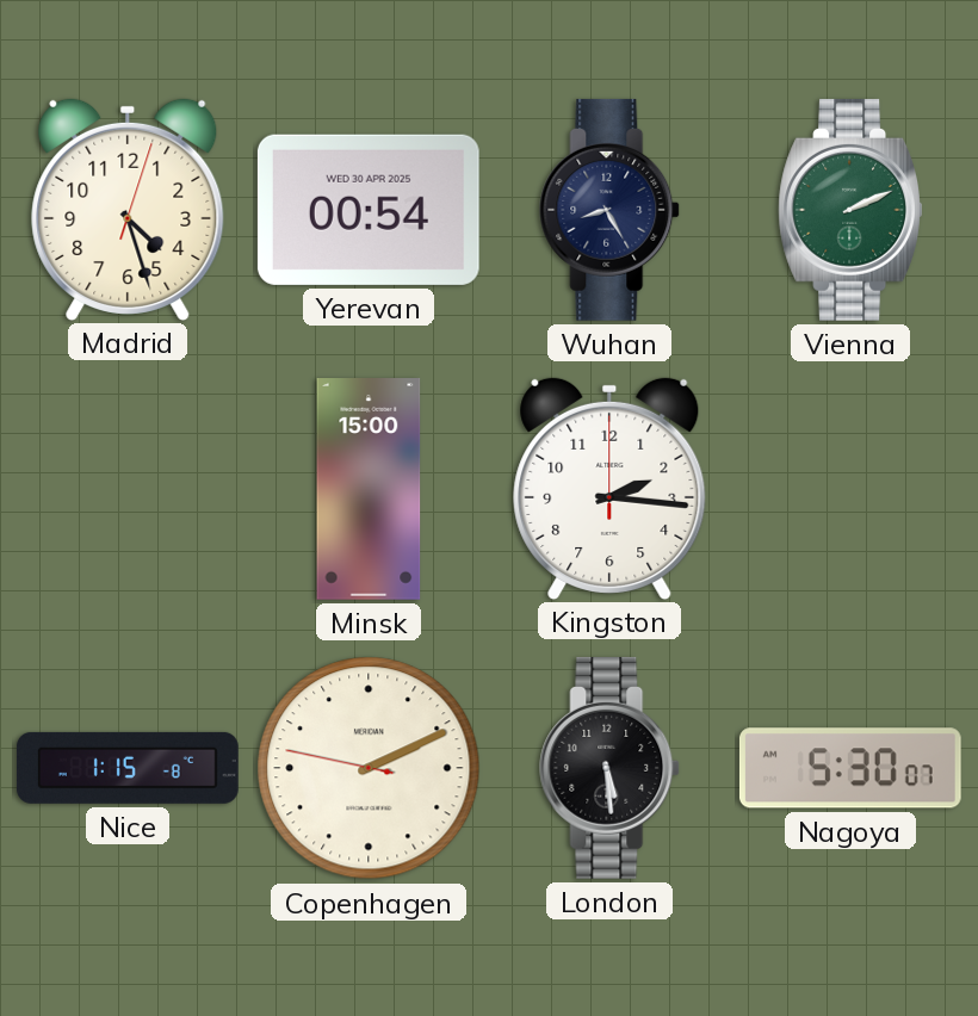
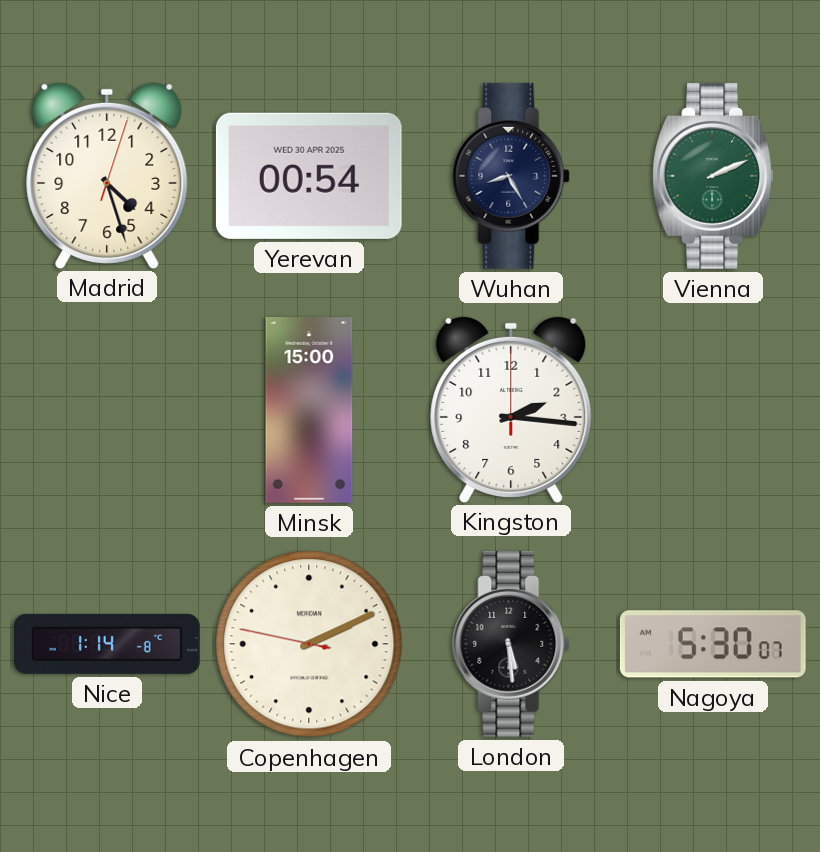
Nice: 1:15 -> 1:14
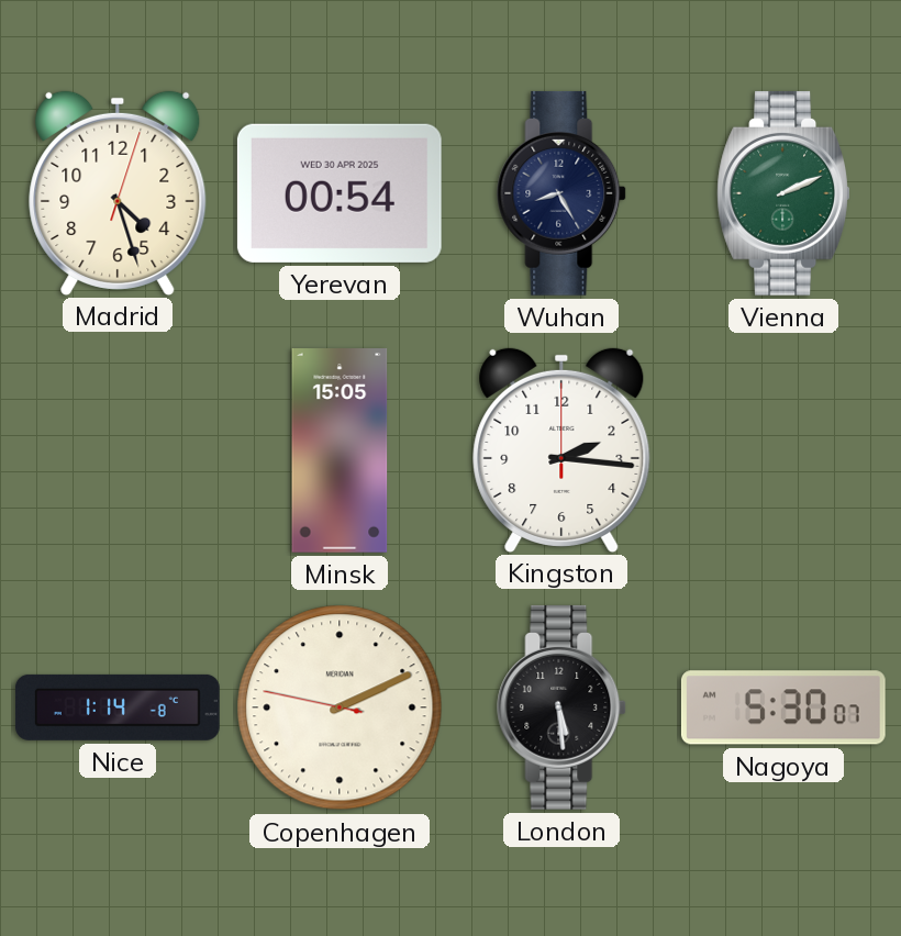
Minsk: 15:00 -> 15:05
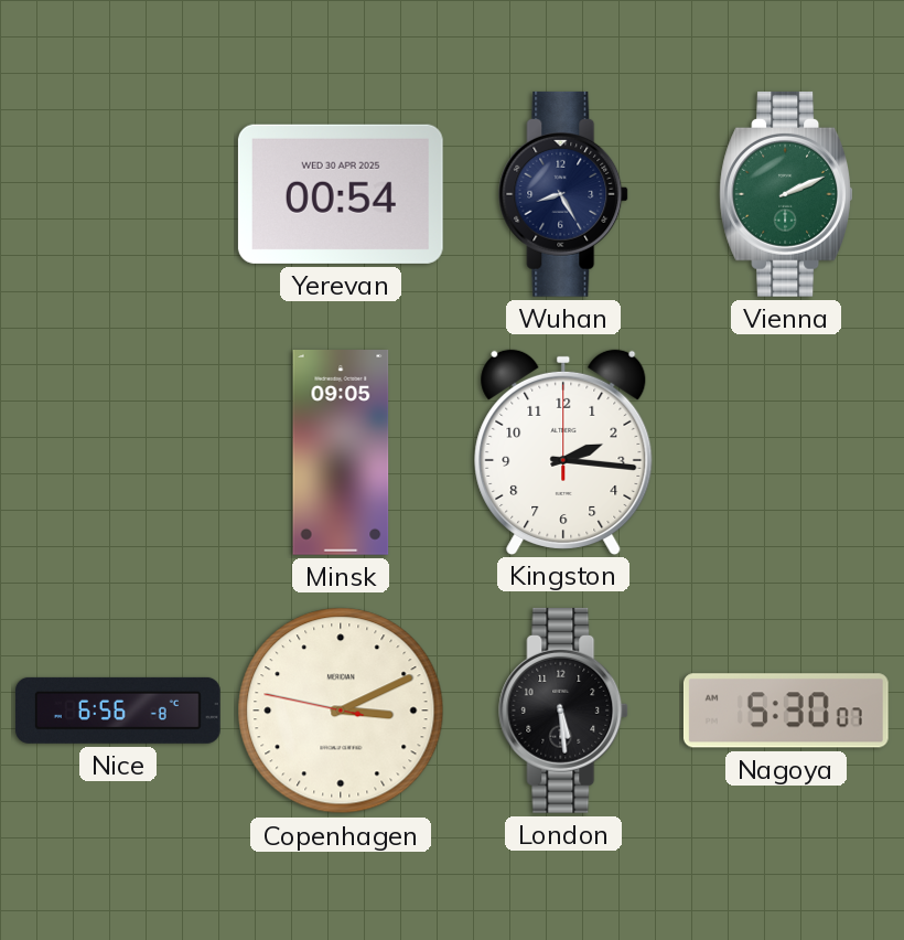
Madrid: 4:27 -> none
Minsk: 15:05 -> 09:05
Nice: 1:14 -> 6:56
Copenhagen: 2:10 -> 3:10
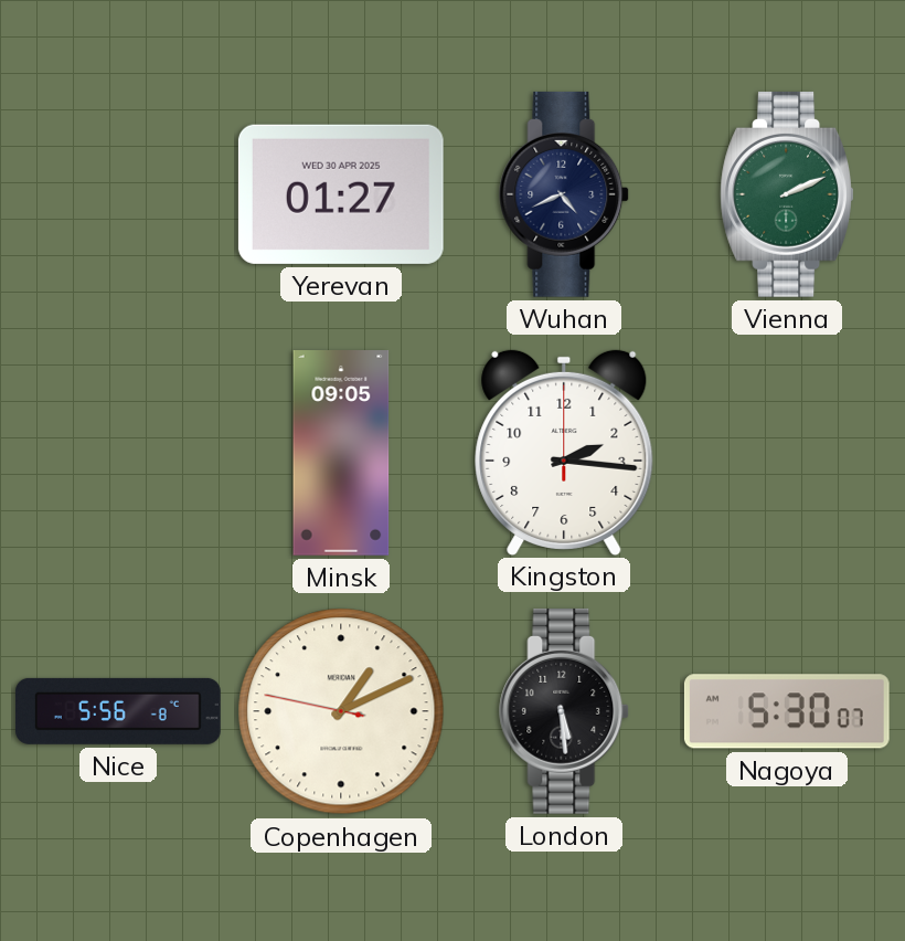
Yerevan: 00:54 -> 01:27
Wuhan: 8:25 -> 4:41
Nice: 6:56 -> 5:56
Copenhagen: 3:10 -> 1:10
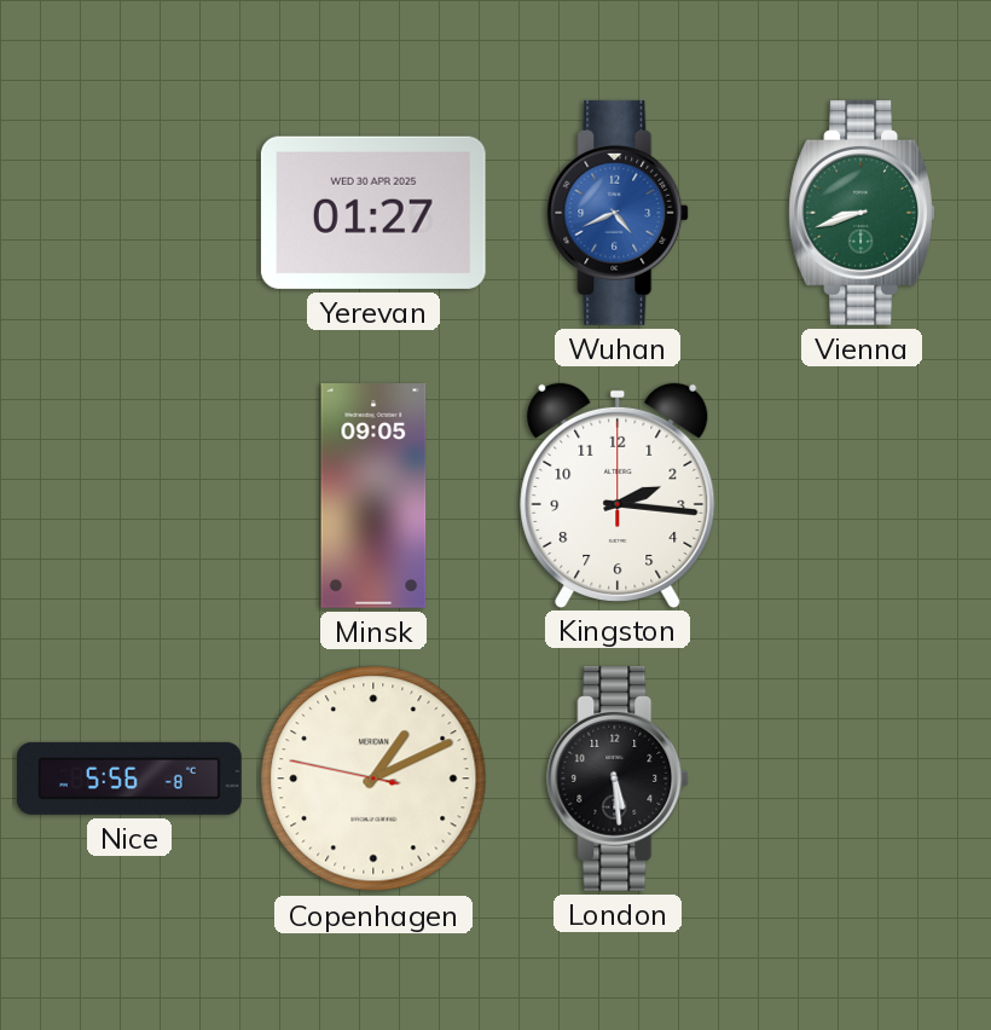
Wuhan dial: navy -> blue
Vienna: 2:11 -> 8:42
Nagoya: 5:30 -> none
